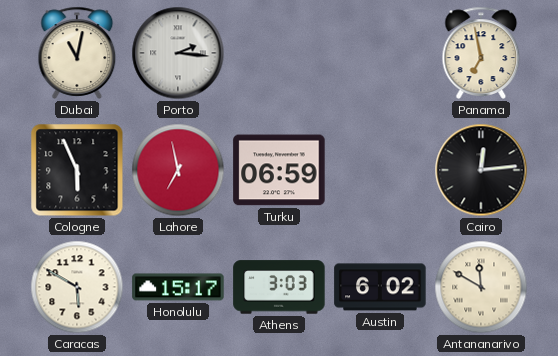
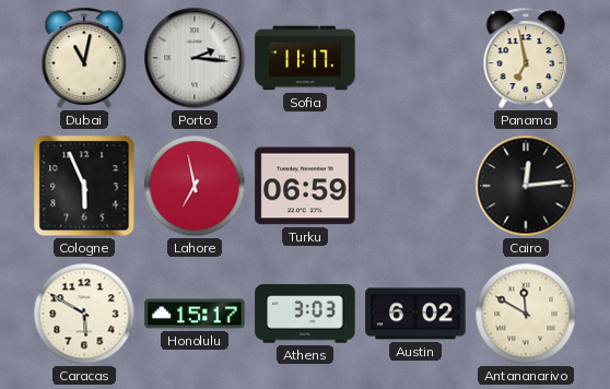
Sofia: none -> 11:17
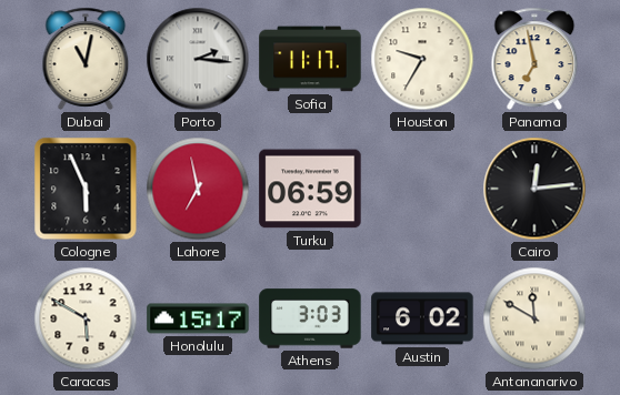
Houston: none -> 9:35
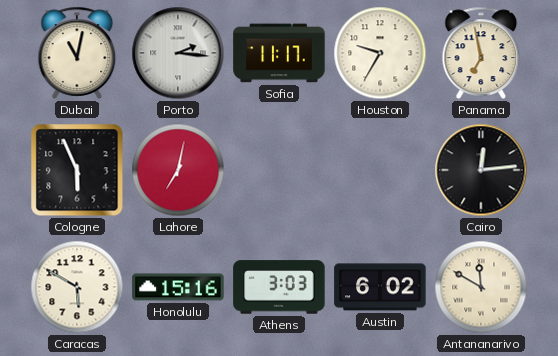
Lahore: 6:58 -> 7:02
Turku: 06:59 -> none
Honolulu: 15:17 -> 15:16
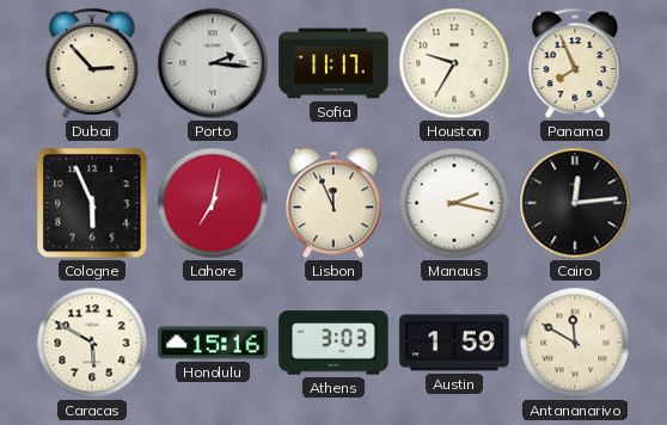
Dubai: 11:02 -> 2:53
Panama: 6:58 -> 7:56
Lisbon: none -> 11:56
Manaus: none -> 2:17
Austin: 6:02 -> 1:59
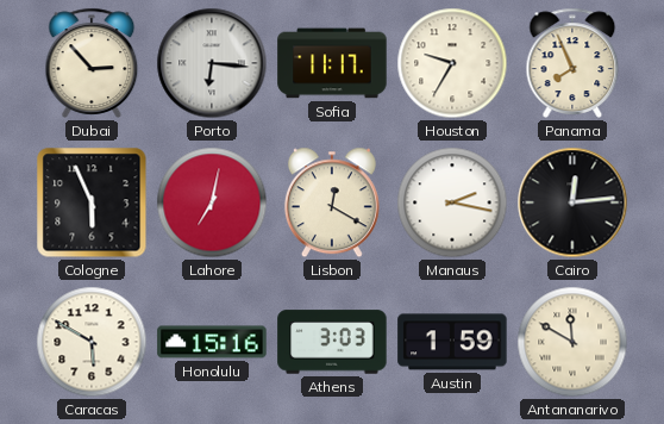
Porto: 2:16 -> 6:16
Lisbon: 11:56 -> 12:20
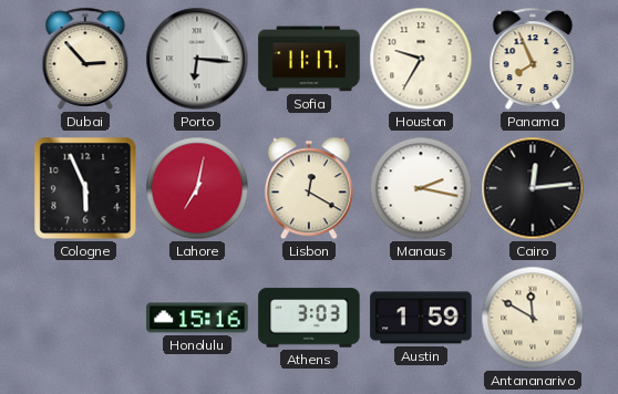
Caracas: 5:50 -> none
